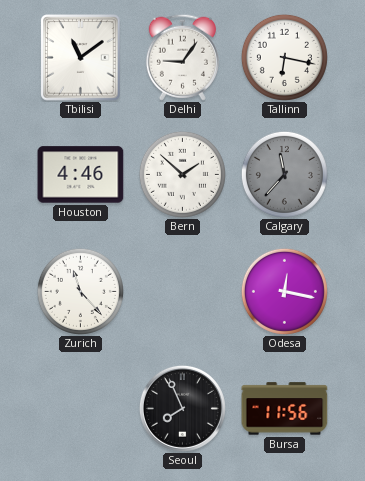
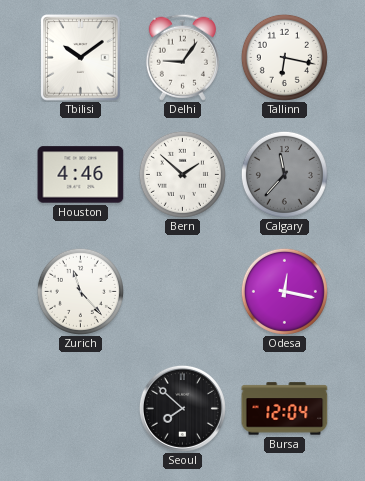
Tbilisi: 11:09 -> 10:09
Seoul: 7:56 -> 7:52
Bursa: 11:56 -> 12:04
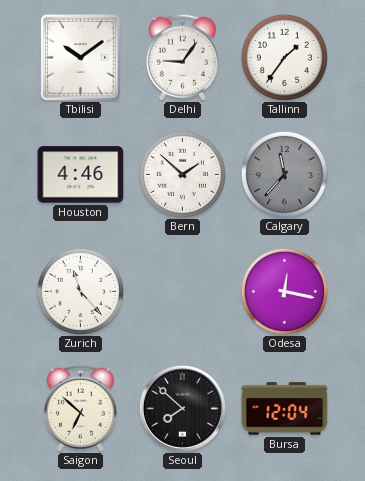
Tallinn: 6:17 -> 1:36
Saigon: none -> 6:52
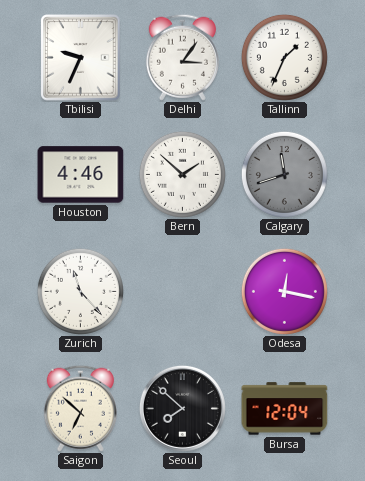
Tbilisi: 10:09 -> 9:34
Delhi: 9:06 -> 3:06
Tallinn: 1:36 -> 1:34
Calgary: 11:37 -> 11:42
